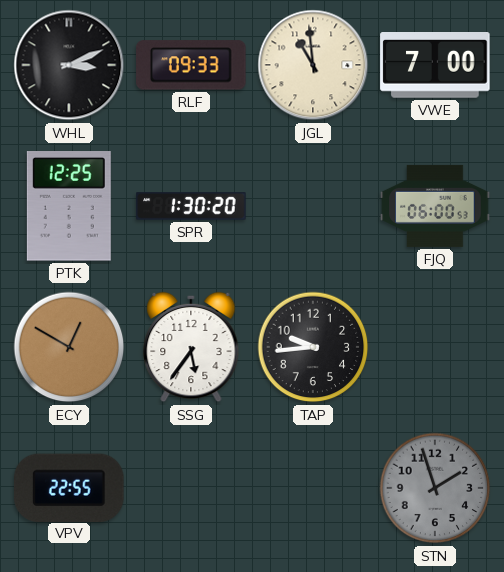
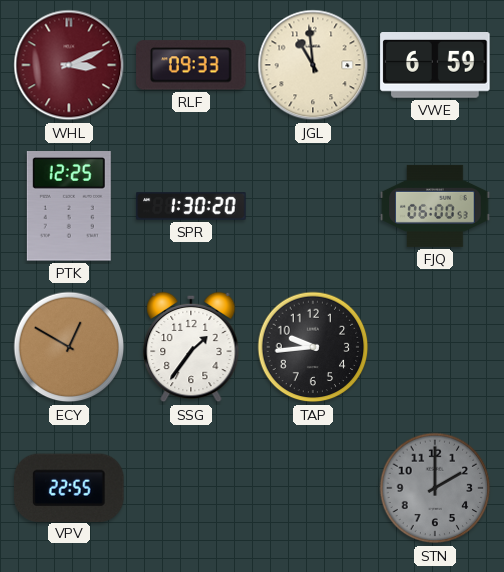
WHL dial: black -> burgundy
VWE: 7:00 -> 6:59
SSG: 5:36 -> 1:36
STN: 1:57 -> 2:00
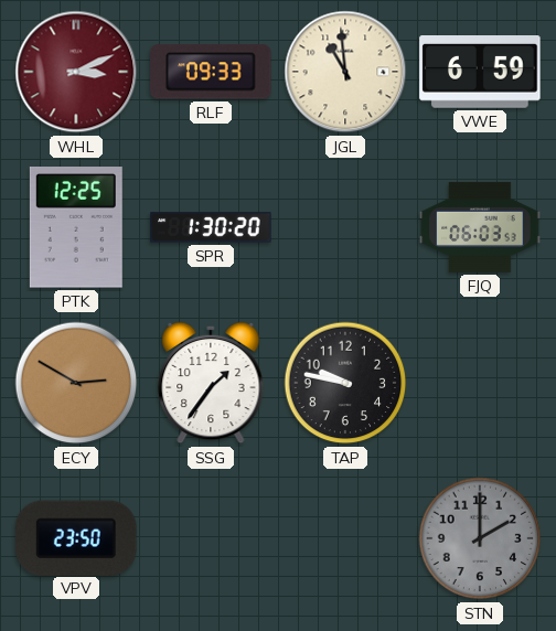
FJQ: 06:00 -> 06:03
ECY: 12:50 -> 2:50
TAP: 9:44 -> 9:47
VPV: 22:55 -> 23:50
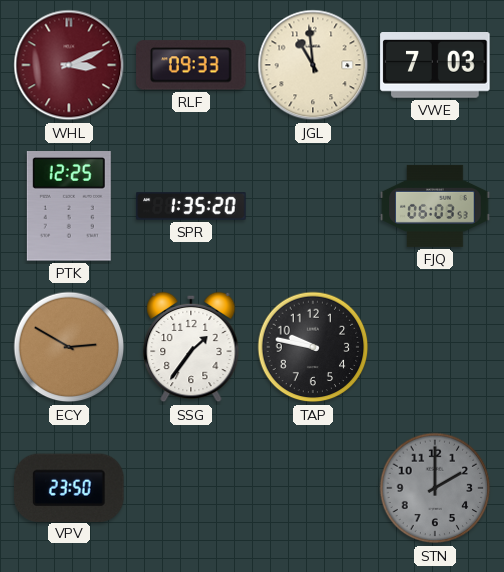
VWE: 6:59 -> 7:03
SPR: 1:30 -> 1:35
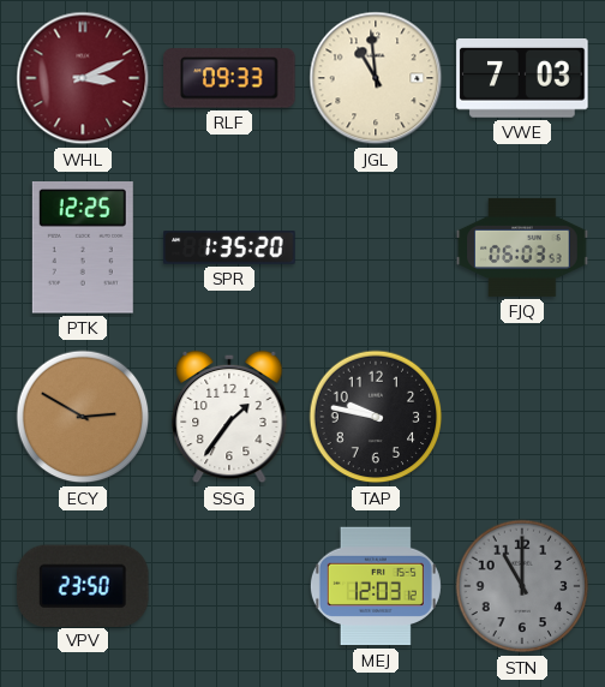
MEJ: none -> 12:03
STN: 2:00 -> 11:00
